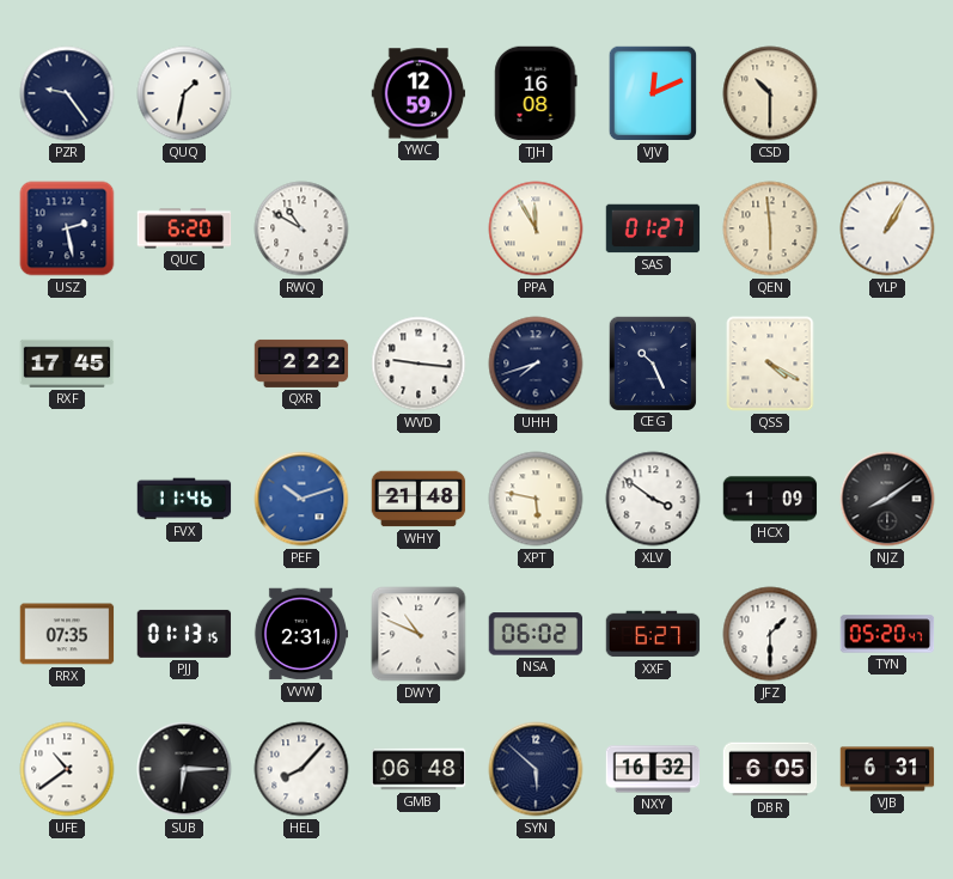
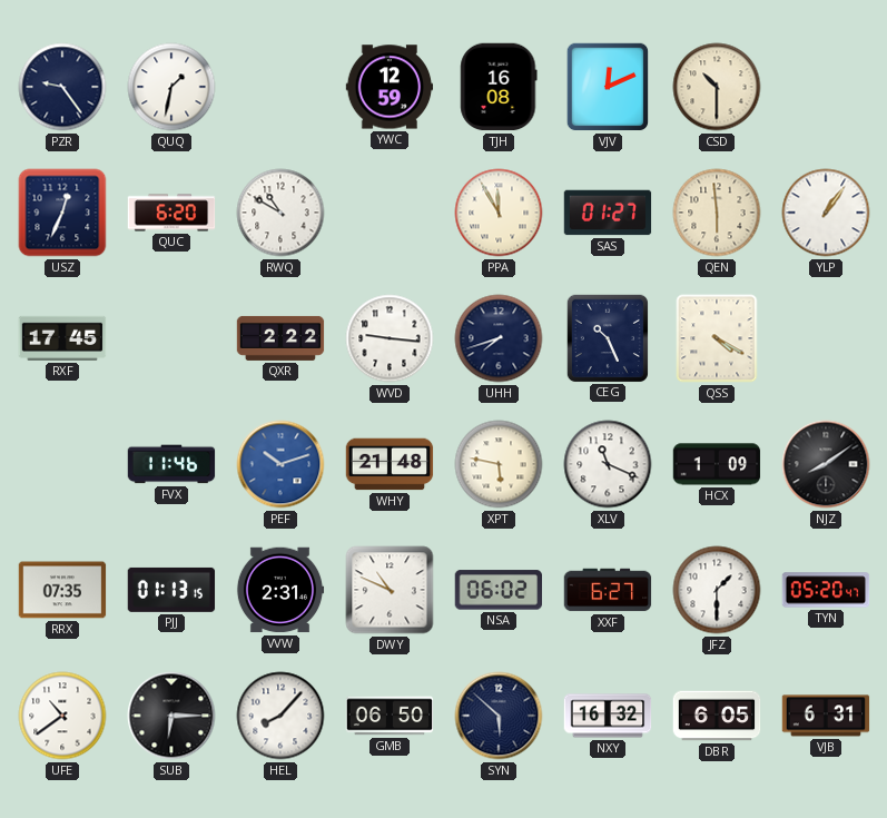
USZ: 2:28 -> 12:34
YLP: 1:05 -> 1:06
XLV: 3:51 -> 11:19
GMB: 06:48 -> 06:50
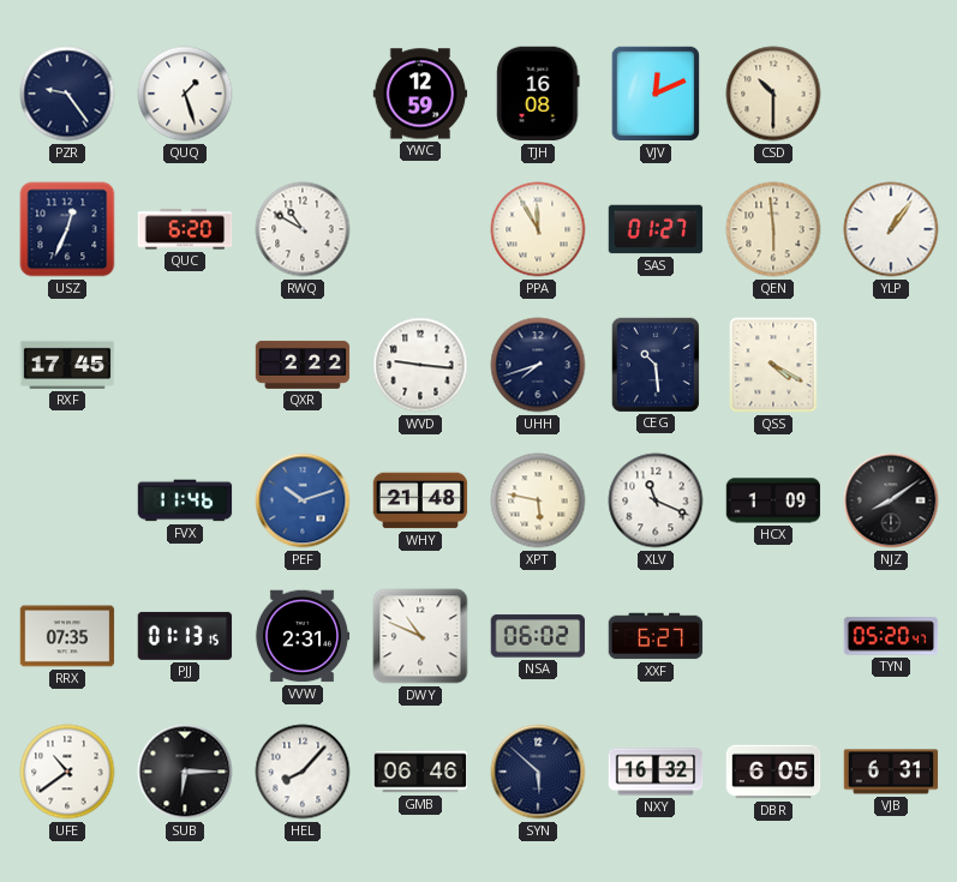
QUQ: 1:32 -> 1:27
CEG: 10:26 -> 10:29
JFZ: 1:30 -> none
GMB: 06:50 -> 06:46
